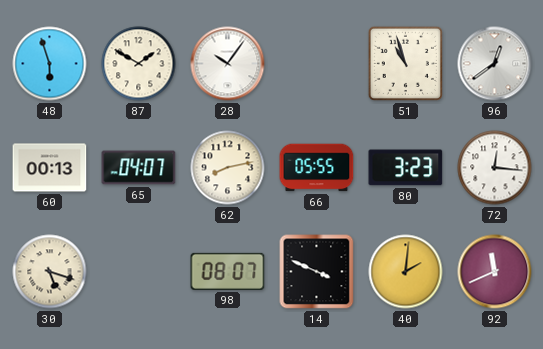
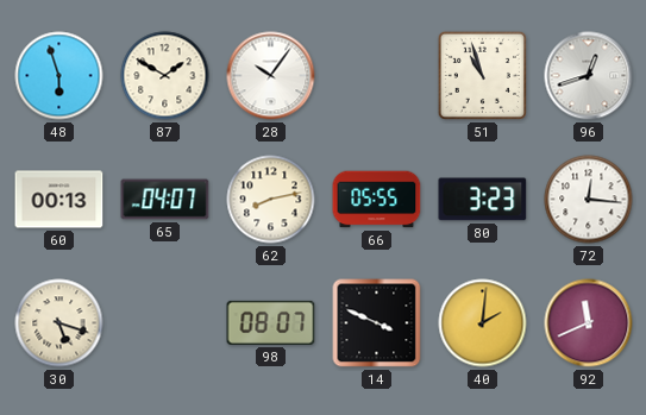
96: 12:39 -> 12:42
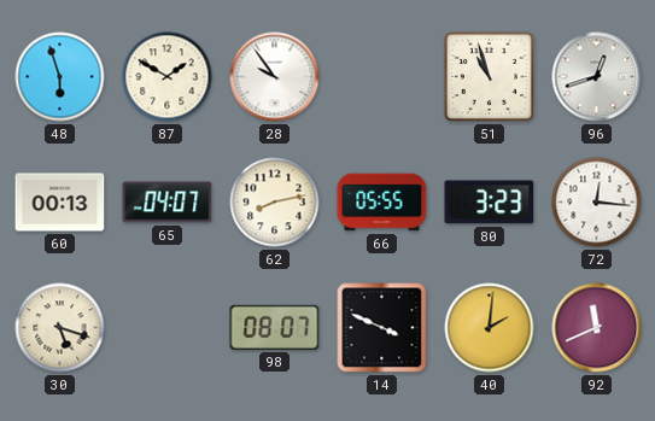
28: 10:06 -> 9:54
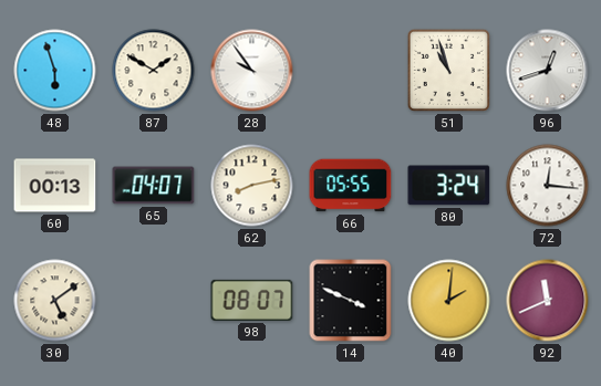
80: 3:23 -> 3:24
30: 5:18 -> 5:09
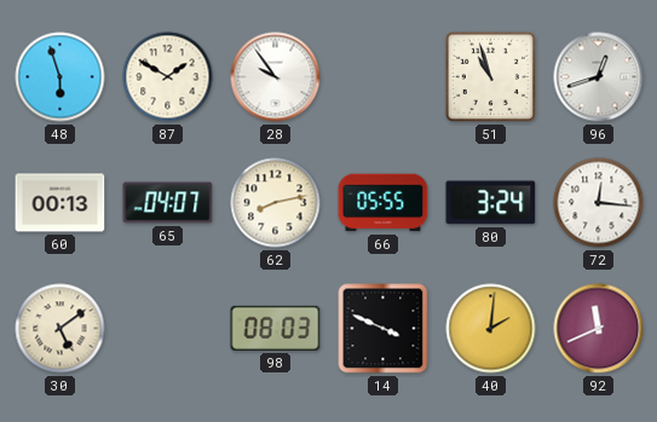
98: 08:07 -> 08:03
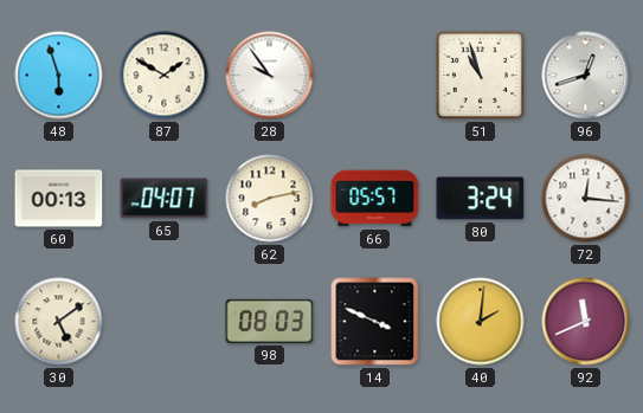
66: 05:55 -> 05:57
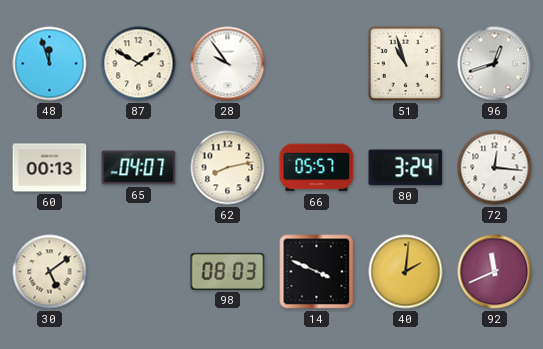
48: 5:57 -> 11:57
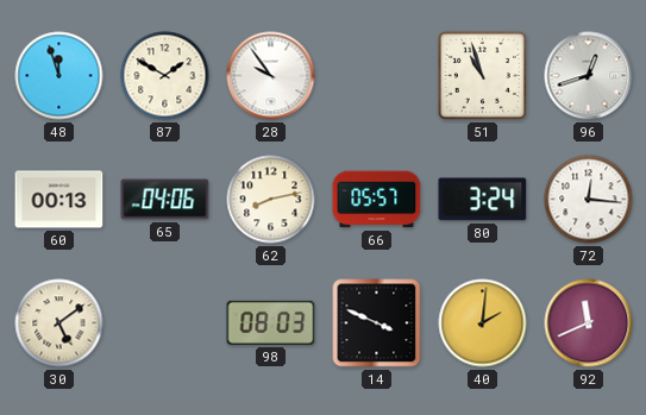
65: 04:07 -> 04:06
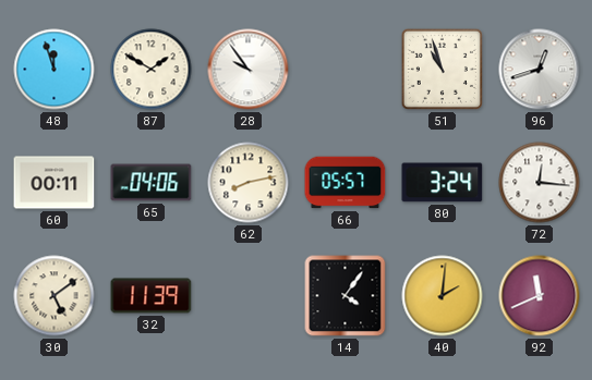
60: 00:13 -> 00:11
32: none -> 11:39
98: 08:03 -> none
14: 3:49 -> 4:06
